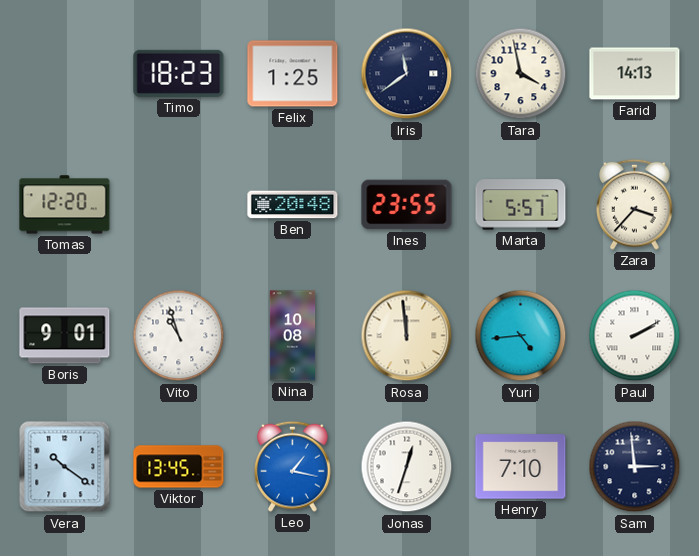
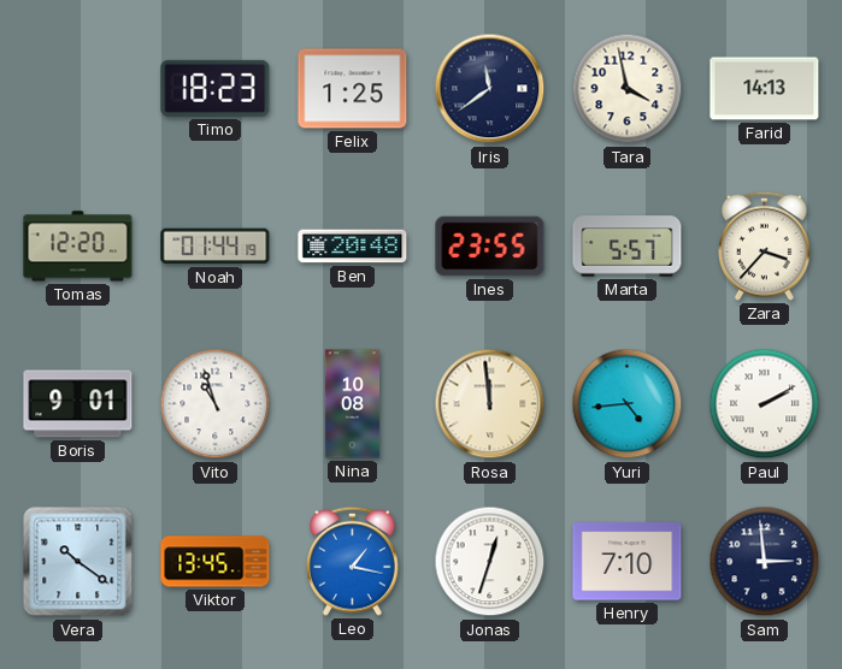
Noah: none -> 01:44
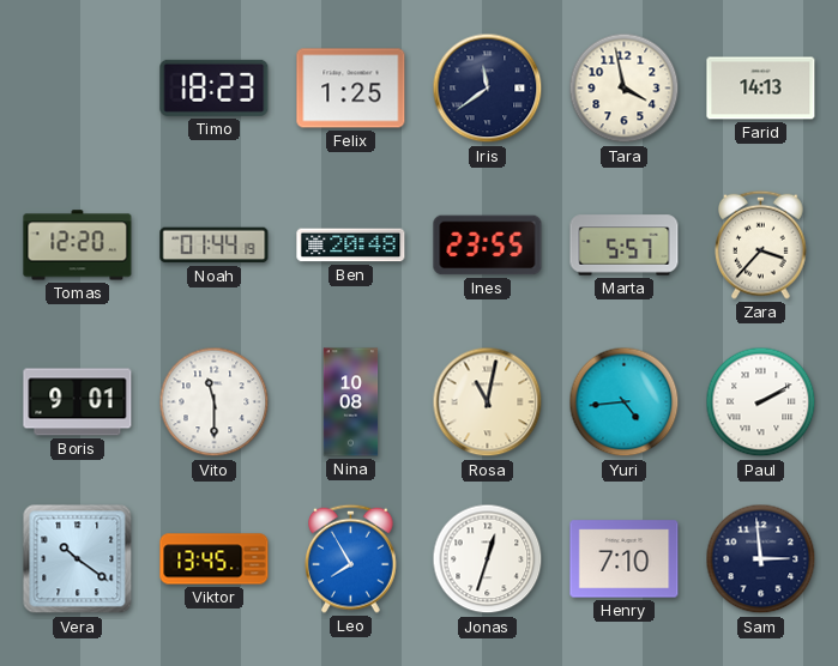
Vito: 10:57 -> 11:30
Rosa: 11:59 -> 11:02
Leo: 1:17 -> 7:55
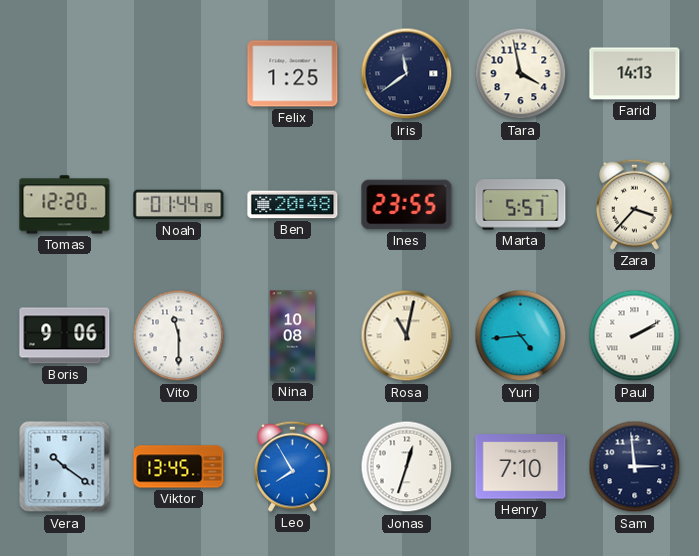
Timo: 18:23 -> none
Boris: 9:01 -> 9:06
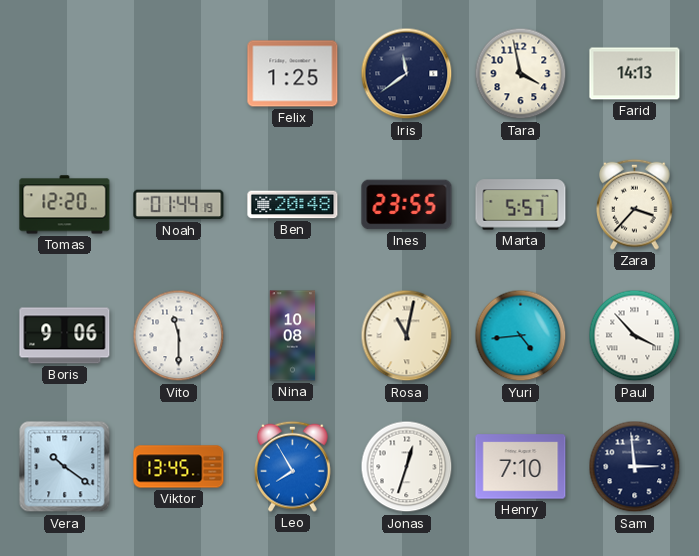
Paul: 2:10 -> 3:53
